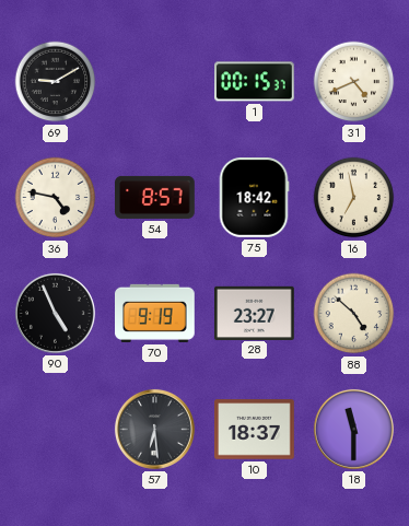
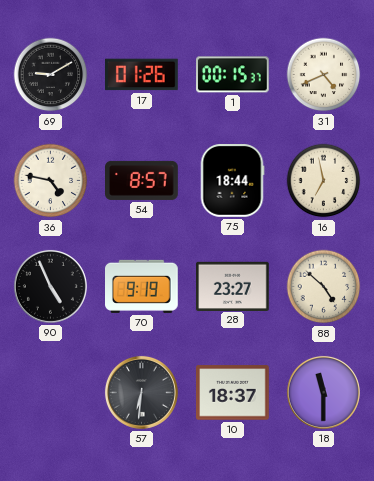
17: none -> 01:26
75: 18:42 -> 18:44
57: 6:29 -> 6:31
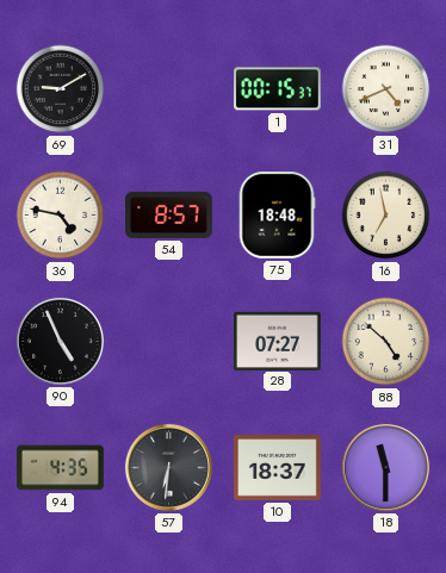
17: 01:26 -> none
75: 18:44 -> 18:48
70: 9:19 -> none
28: 23:27 -> 07:27
94: none -> 4:35
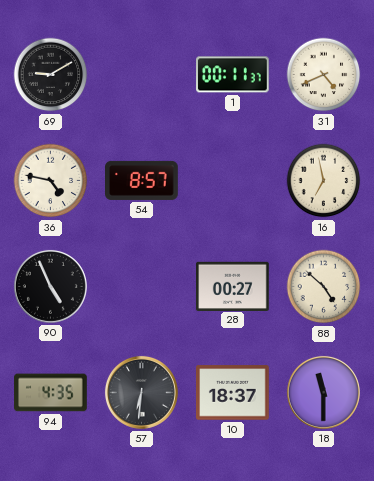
1: 00:15 -> 00:11
75: 18:48 -> none
28: 07:27 -> 00:27
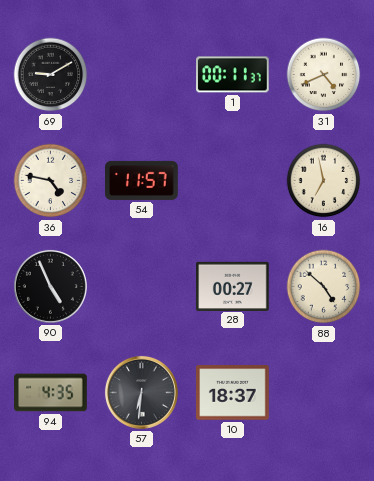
54: 8:57 -> 11:57
18: 11:30 -> none
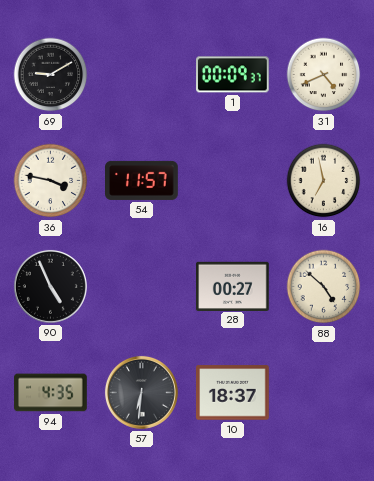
1: 00:11 -> 00:09
36: 4:47 -> 3:47
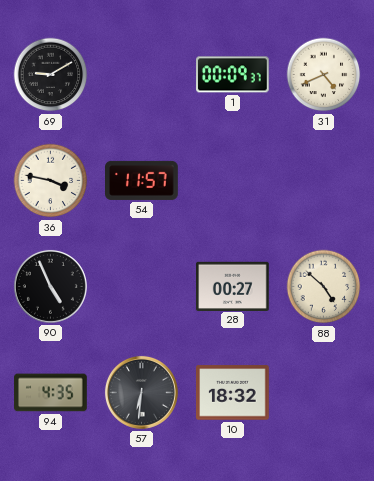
16: 6:58 -> none
10: 18:37 -> 18:32
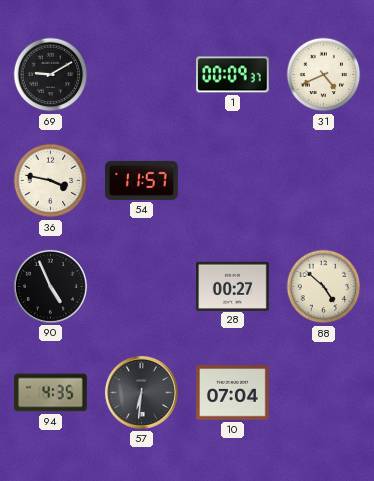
10: 18:32 -> 07:04
